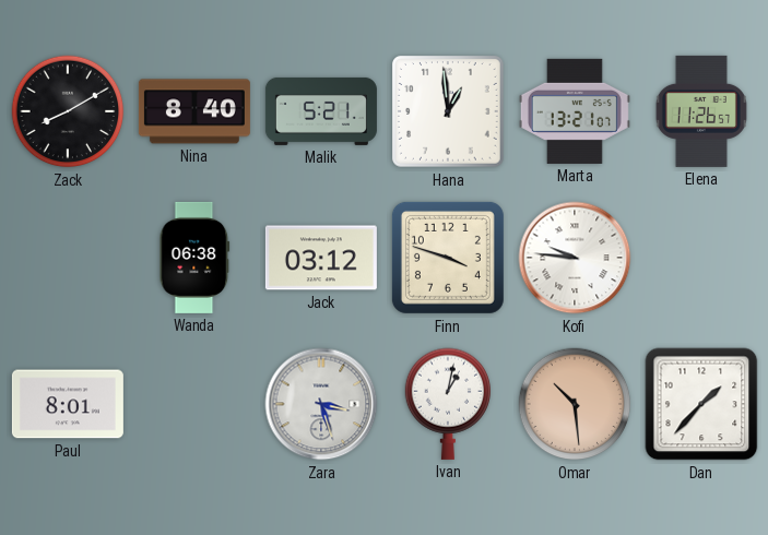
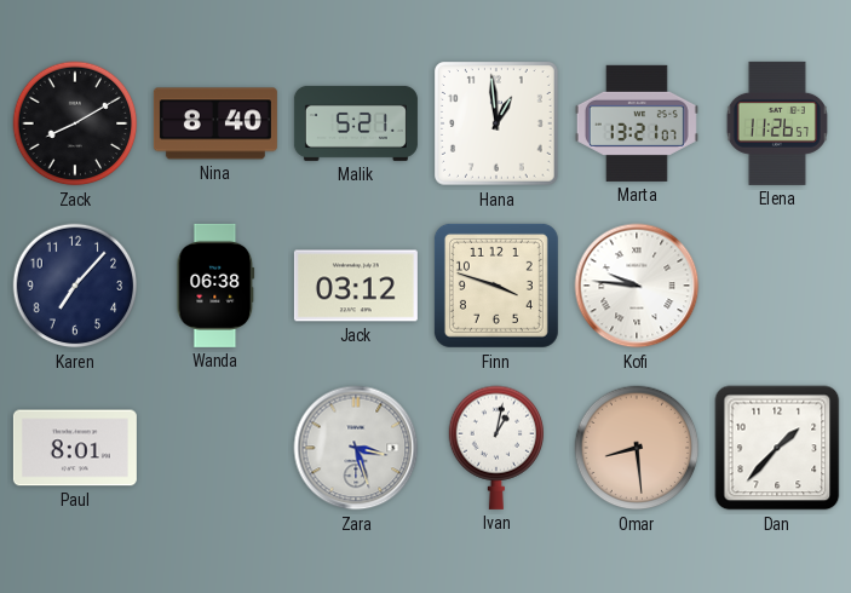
Karen: none -> 7:07
Omar: 10:29 -> 8:29
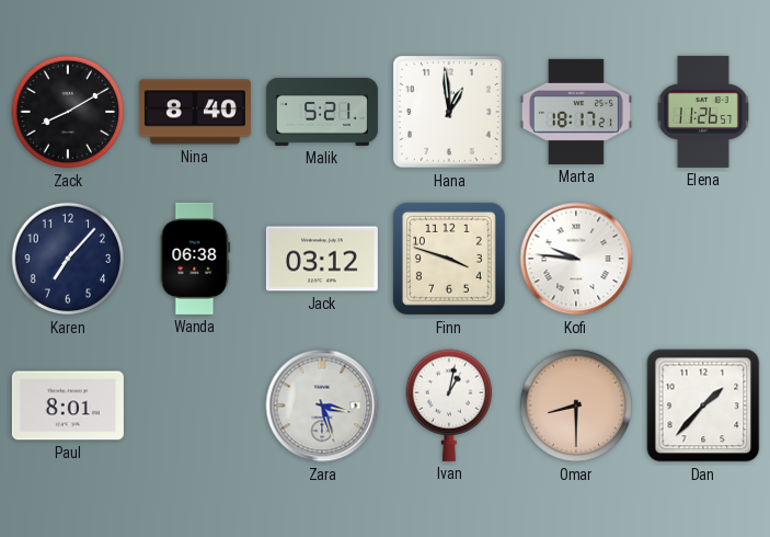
Marta: 13:21 -> 18:17
Omar: 8:29 -> 8:30
